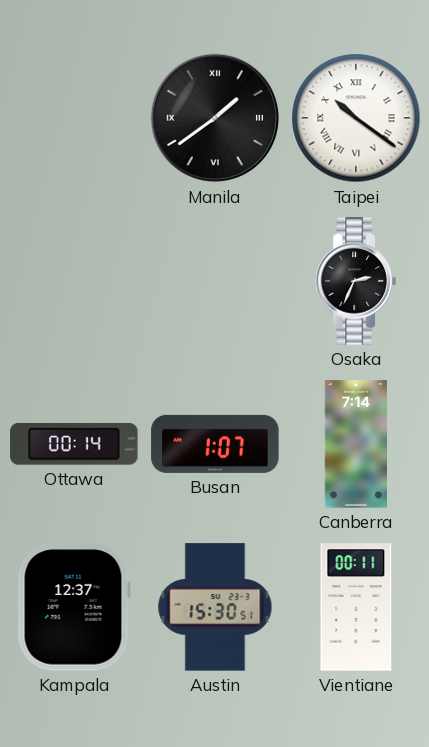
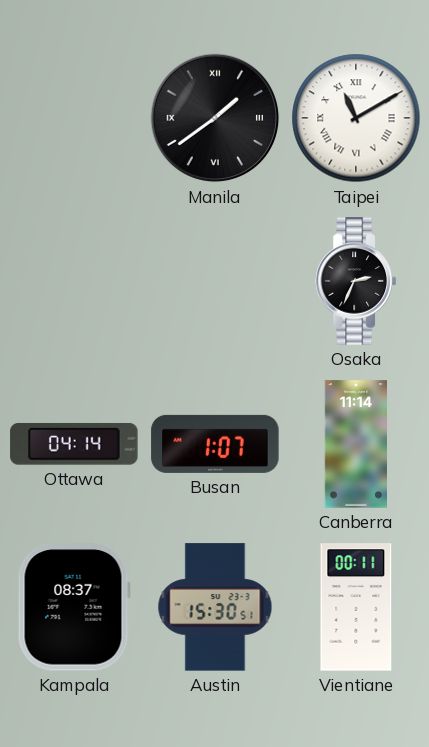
Taipei: 10:21 -> 11:10
Ottawa: 00:14 -> 04:14
Canberra: 7:14 -> 11:14
Kampala: 12:37 -> 08:37
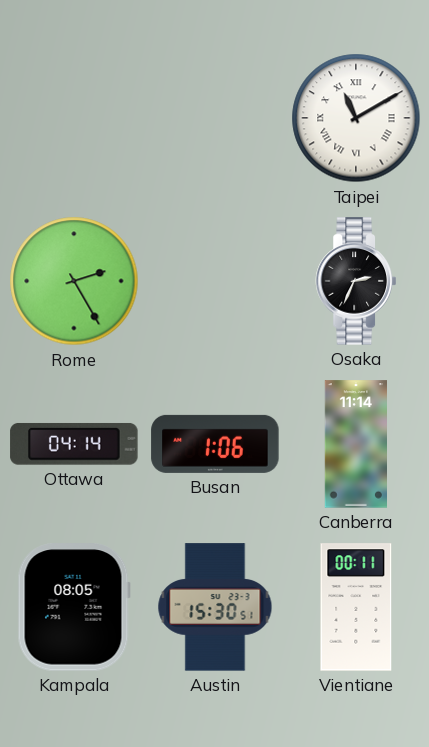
Manila: 1:39 -> none
Rome: none -> 2:25
Busan: 1:07 -> 1:06
Kampala: 08:37 -> 08:05
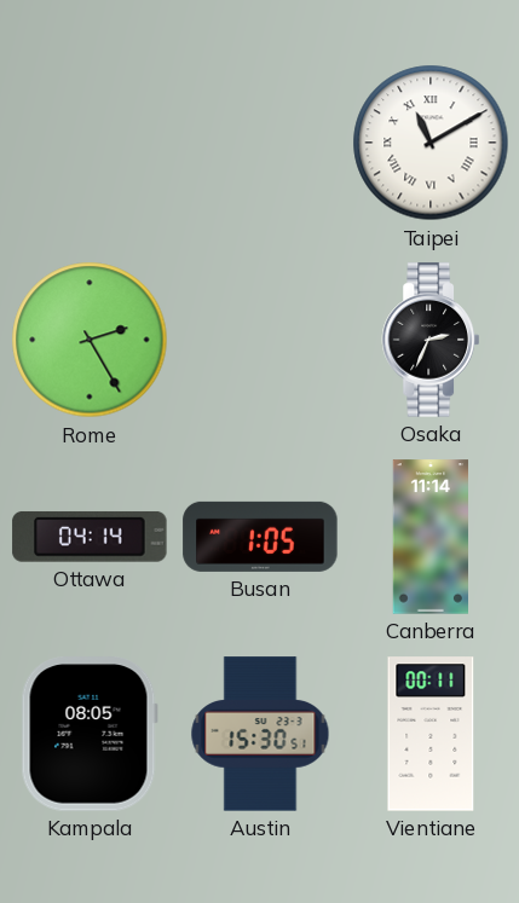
Busan: 1:06 -> 1:05
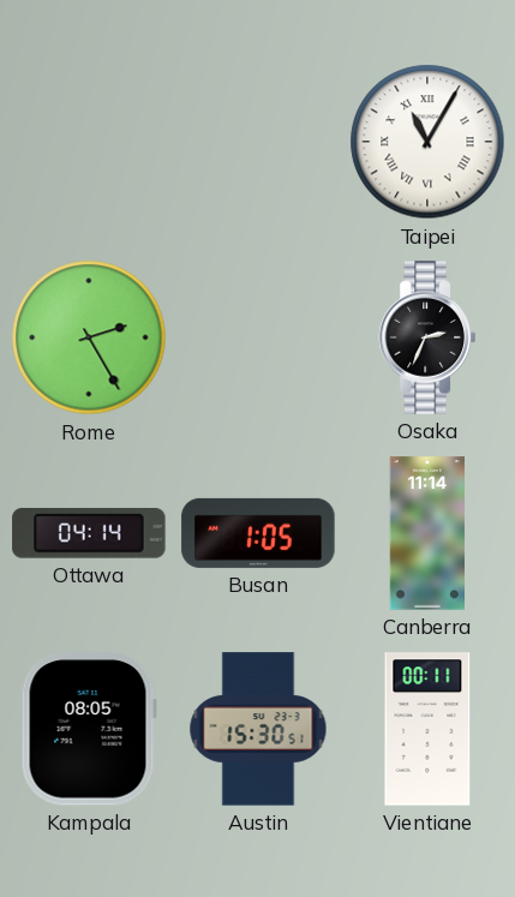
Taipei: 11:10 -> 11:05
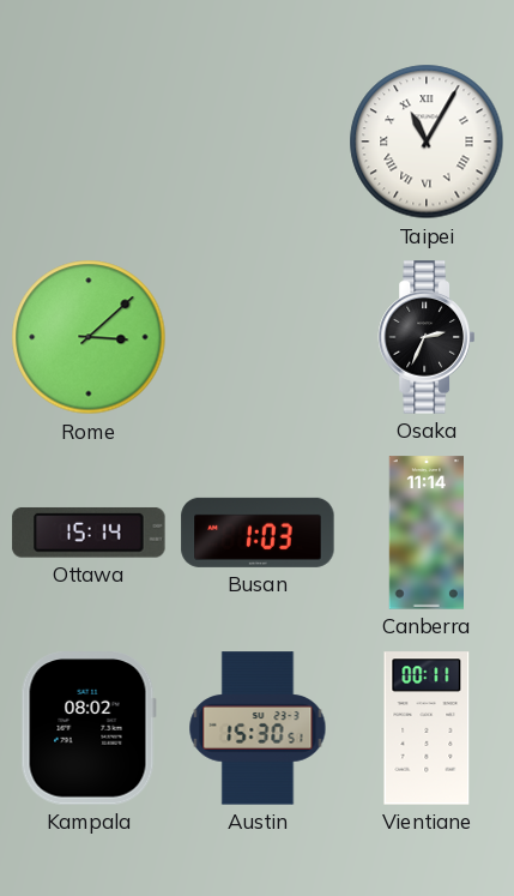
Rome: 2:25 -> 3:08
Ottawa: 04:14 -> 15:14
Busan: 1:05 -> 1:03
Kampala: 08:05 -> 08:02
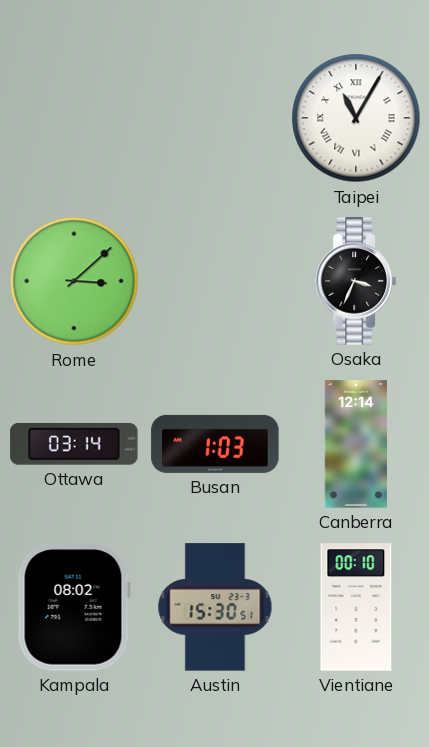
Osaka: 2:34 -> 3:34
Ottawa: 15:14 -> 03:14
Canberra: 11:14 -> 12:14
Vientiane: 00:11 -> 00:10
